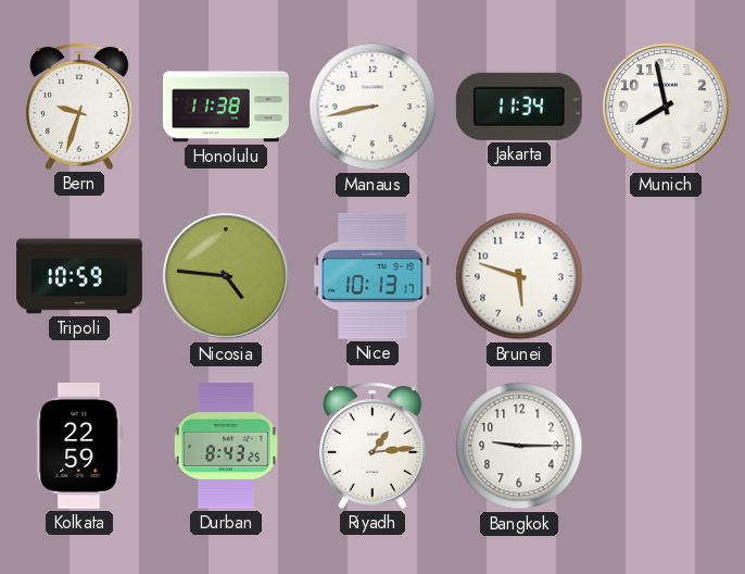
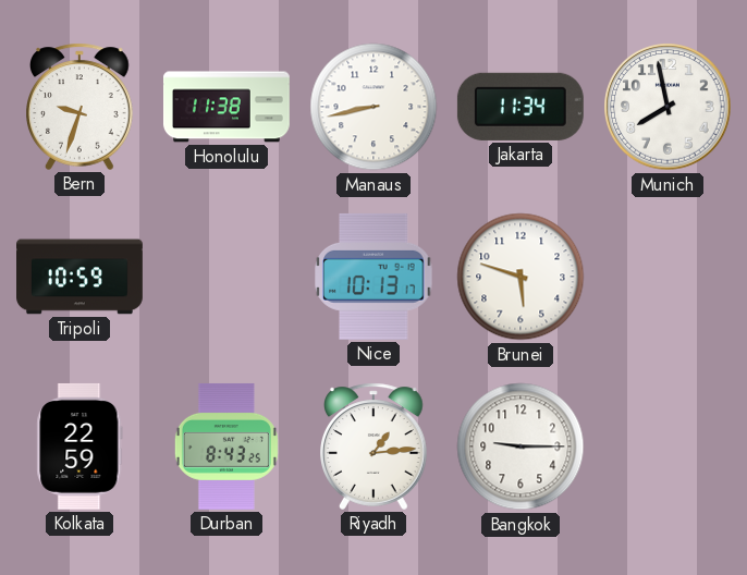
Nicosia: 4:46 -> none
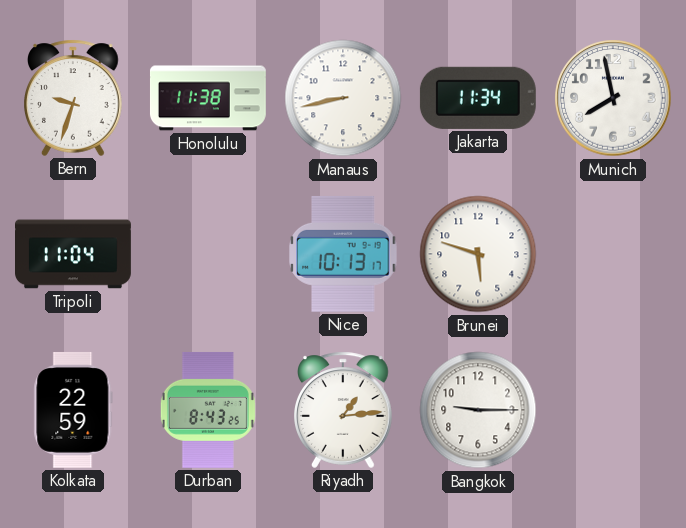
Tripoli: 10:59 -> 11:04
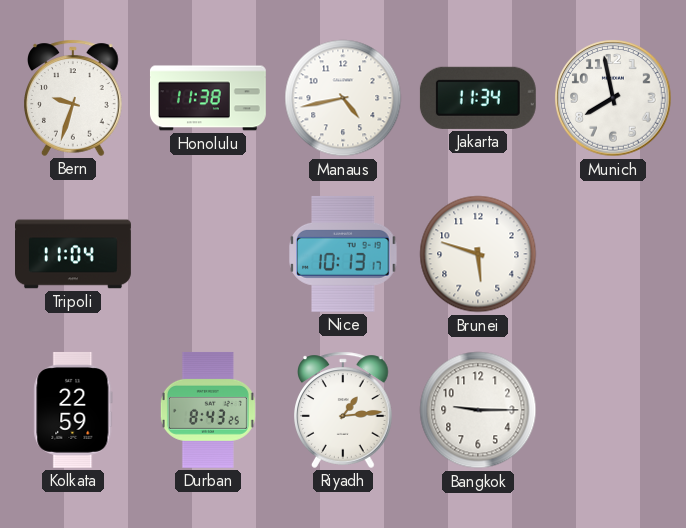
Manaus: 8:43 -> 4:43
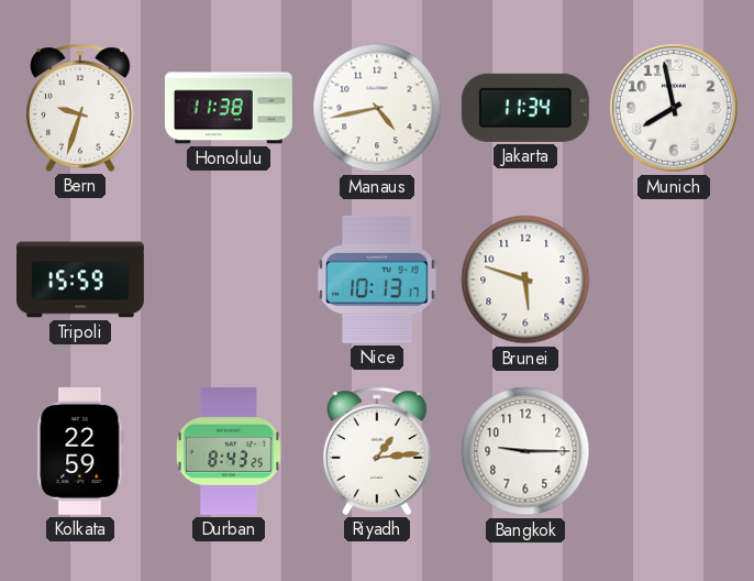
Tripoli: 11:04 -> 15:59
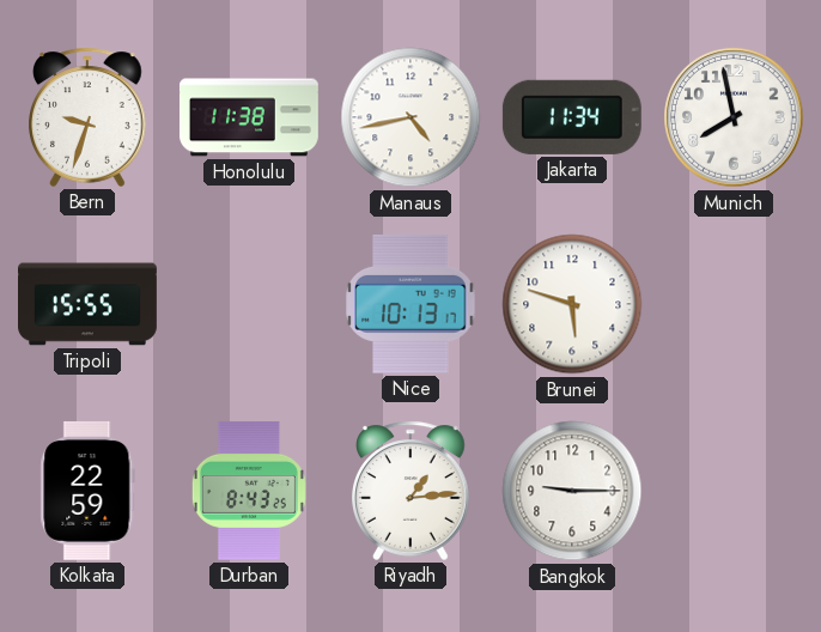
Tripoli: 15:59 -> 15:55
